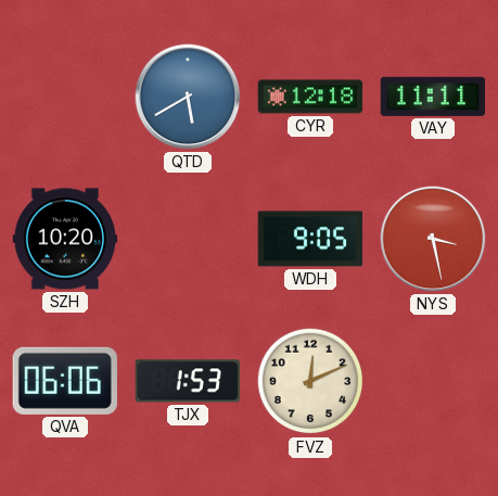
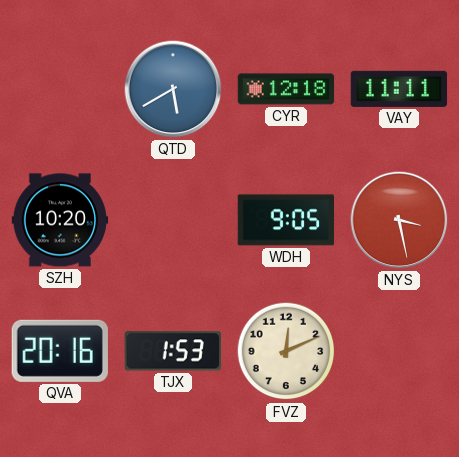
QVA: 06:06 -> 20:16
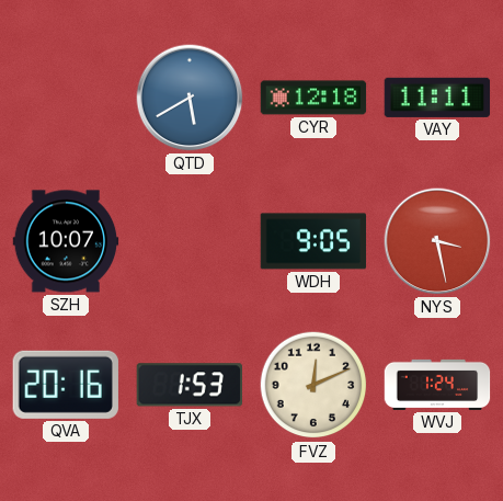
SZH: 10:20 -> 10:07
WVJ: none -> 1:24
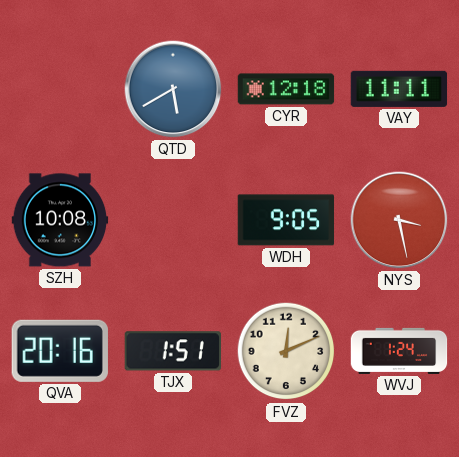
SZH: 10:07 -> 10:08
TJX: 1:53 -> 1:51
